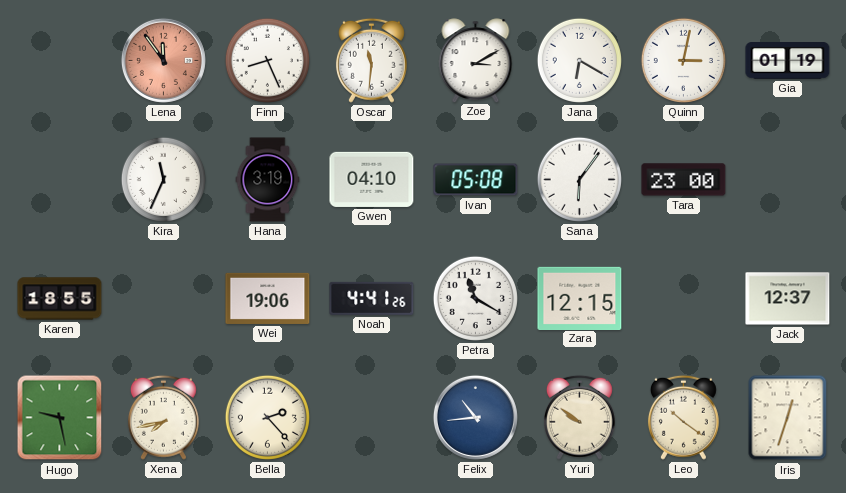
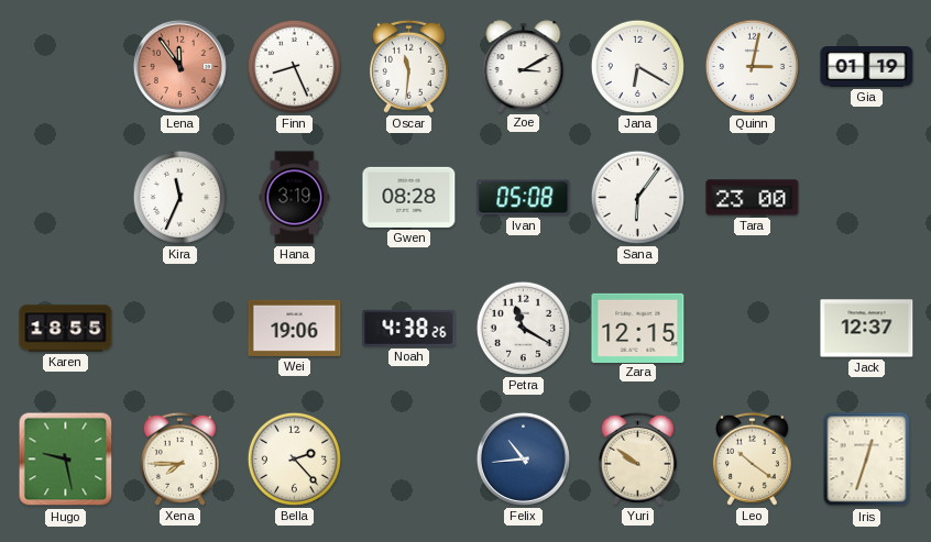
Gwen: 04:10 -> 08:28
Noah: 4:41 -> 4:38
Xena: 7:43 -> 7:45
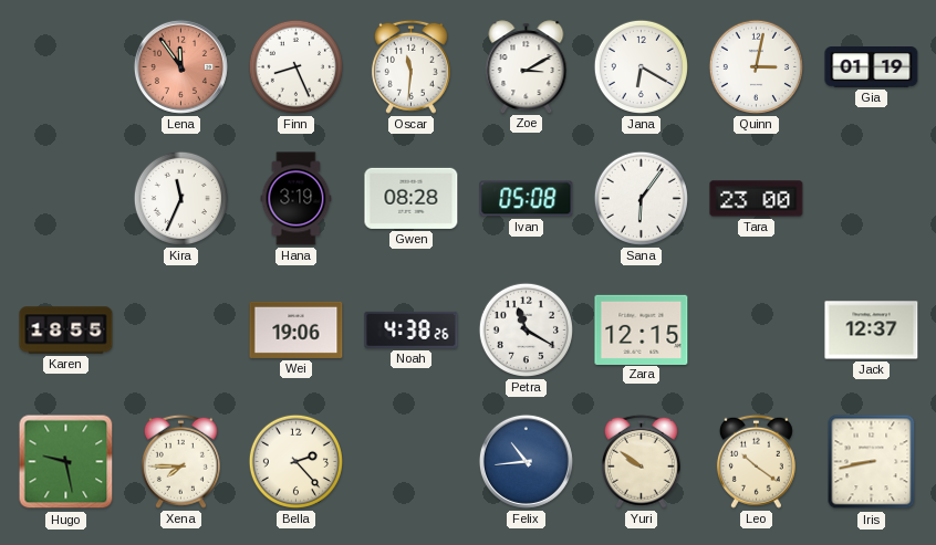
Iris: 12:33 -> 8:43
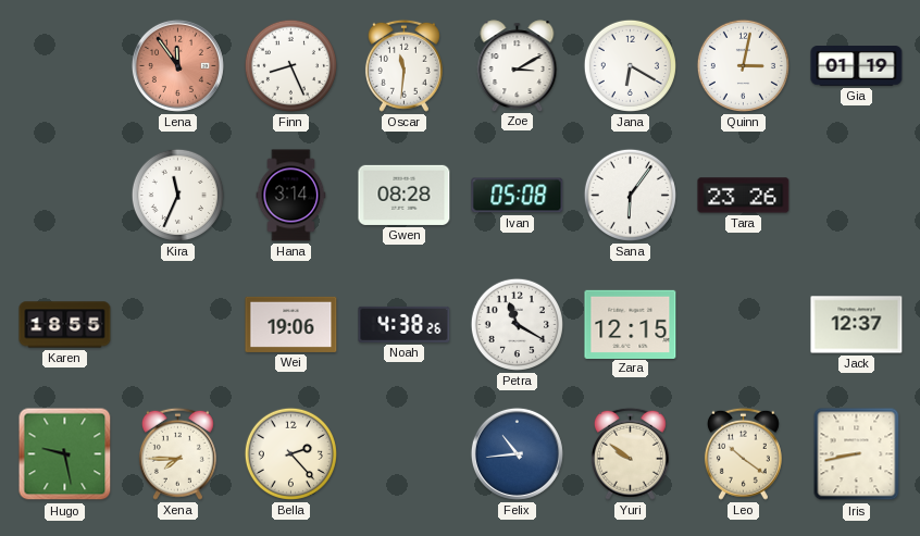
Hana: 3:19 -> 3:14
Tara: 23:00 -> 23:26
